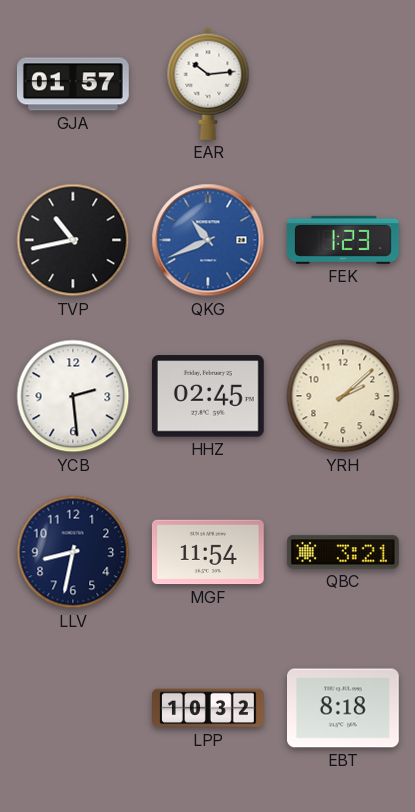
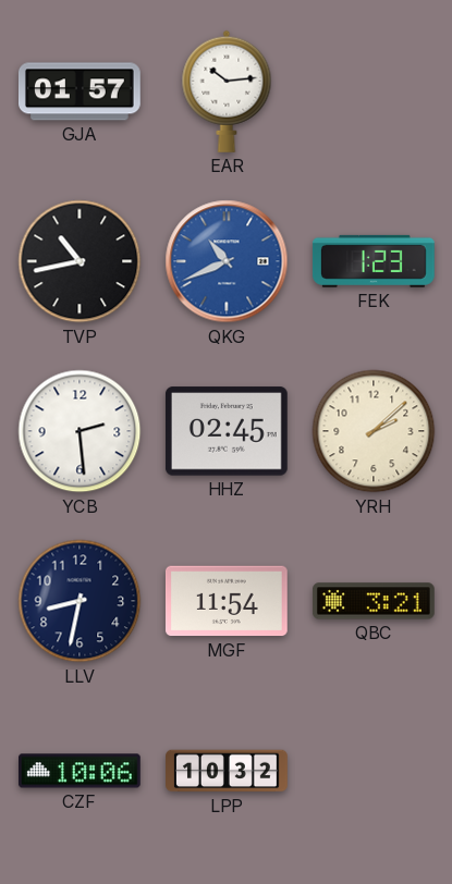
CZF: none -> 10:06
EBT: 8:18 -> none
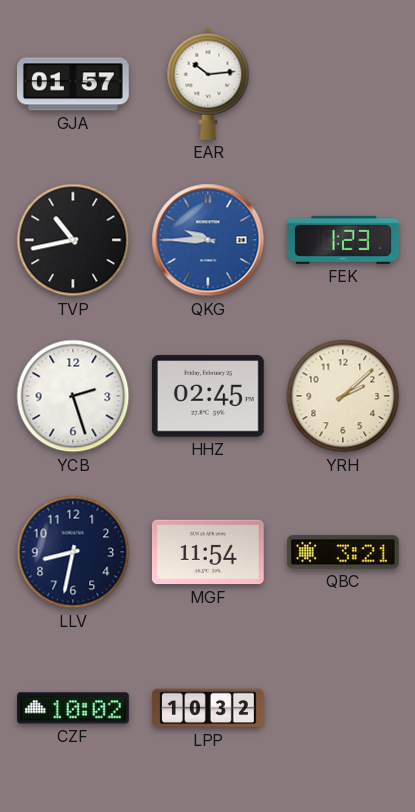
QKG: 10:41 -> 9:45
YCB: 2:29 -> 2:27
CZF: 10:06 -> 10:02
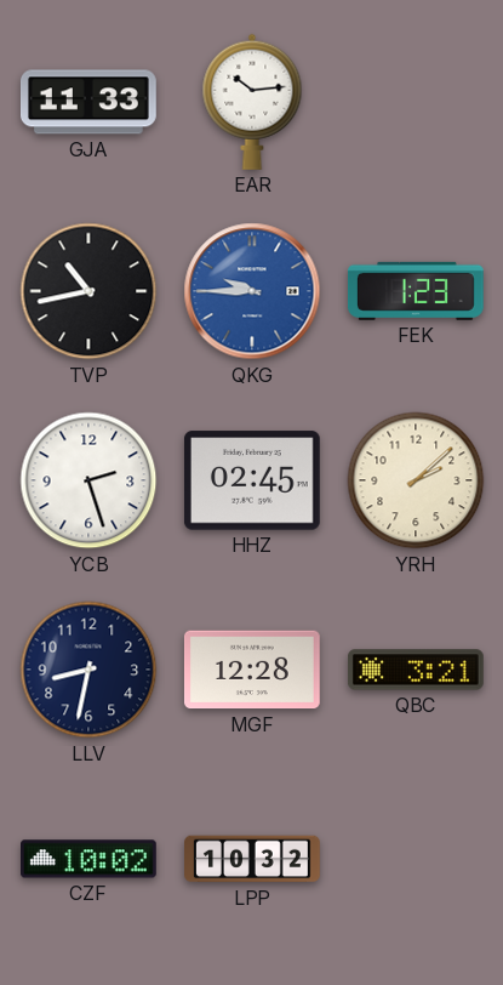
GJA: 01:57 -> 11:33
MGF: 11:54 -> 12:28
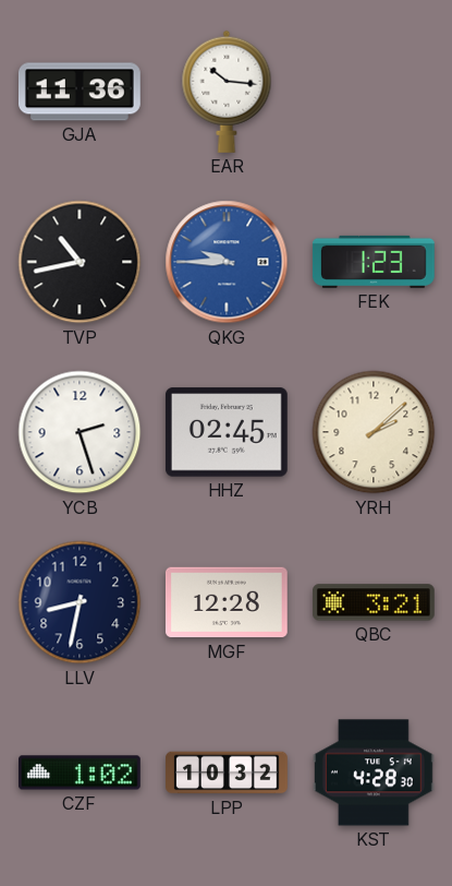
GJA: 11:33 -> 11:36
EAR: 10:14 -> 10:16
CZF: 10:02 -> 1:02
KST: none -> 4:28
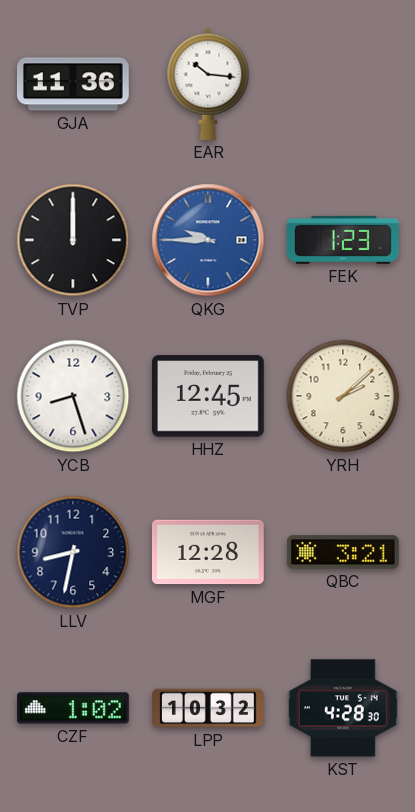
TVP: 10:43 -> 12:00
YCB: 2:27 -> 8:27
HHZ: 02:45 -> 12:45
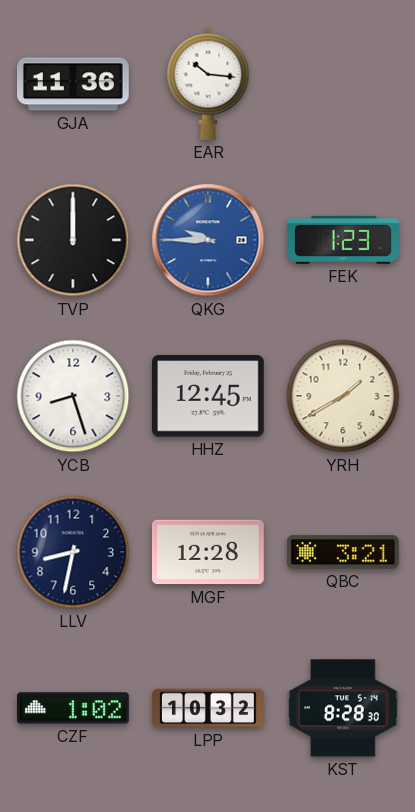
YRH: 2:08 -> 1:40
KST: 4:28 -> 8:28
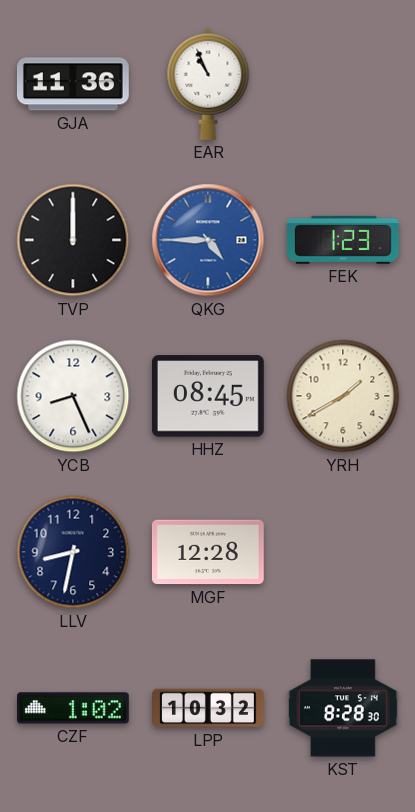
EAR: 10:16 -> 10:56
QKG: 9:45 -> 4:45
YCB: 8:27 -> 8:26
HHZ: 12:45 -> 08:45
QBC: 3:21 -> none
